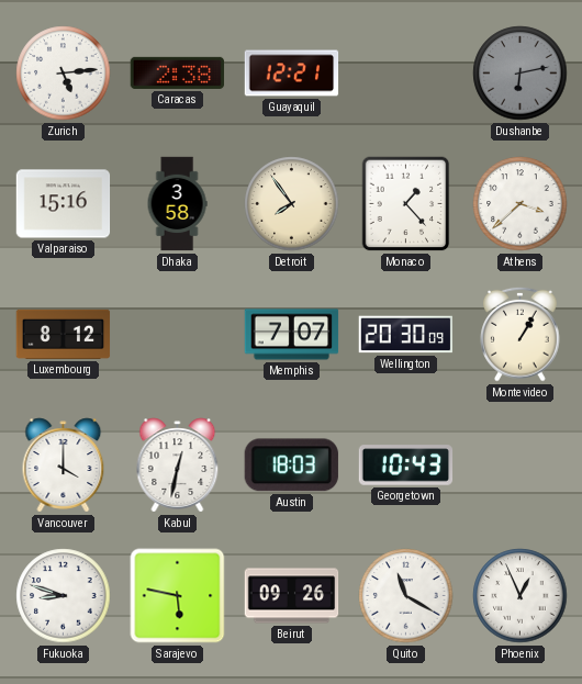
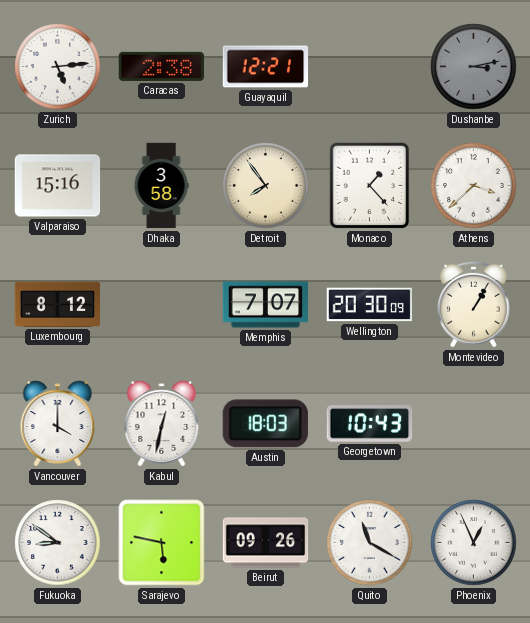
Dushanbe: 6:13 -> 3:13
Fukuoka: 8:48 -> 8:51
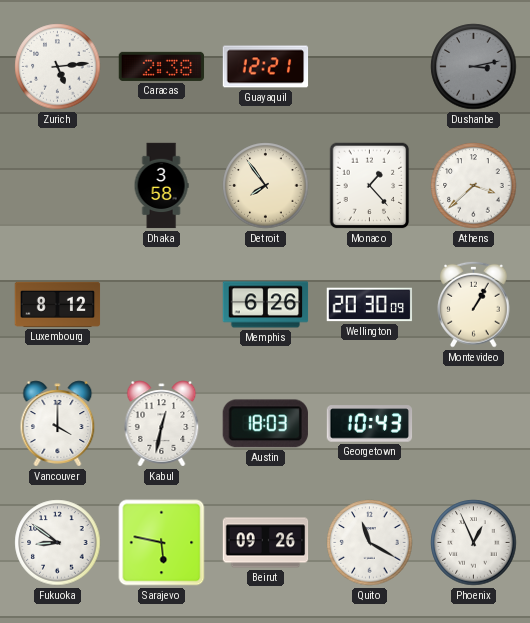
Valparaiso: 15:16 -> none
Memphis: 7:07 -> 6:26
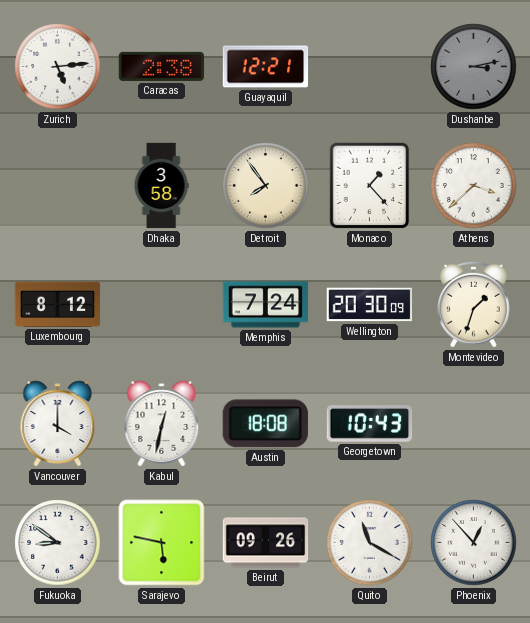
Memphis: 6:26 -> 7:24
Montevideo: 1:05 -> 1:33
Austin: 18:03 -> 18:08
Phoenix: 12:56 -> 12:53
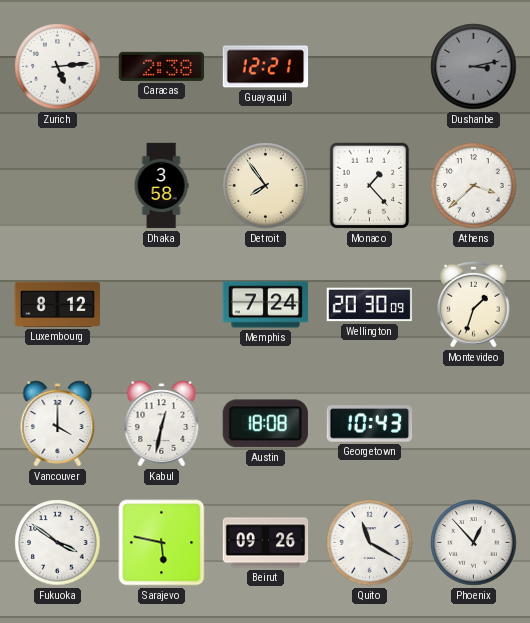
Fukuoka: 8:51 -> 3:51
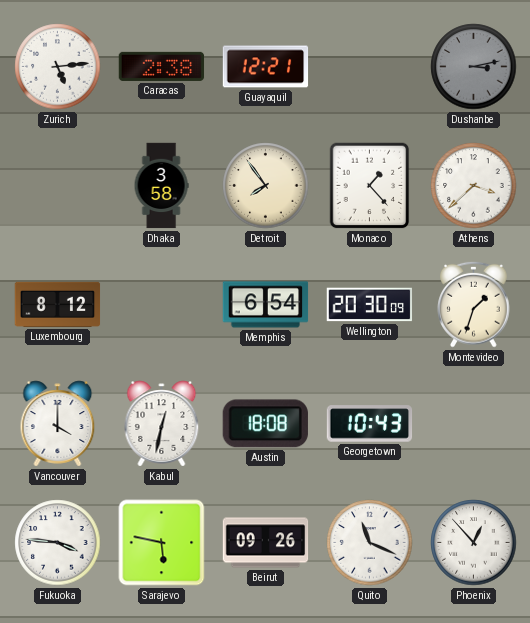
Memphis: 7:24 -> 6:54
Fukuoka: 3:51 -> 3:46
Quito: 11:20 -> 11:19
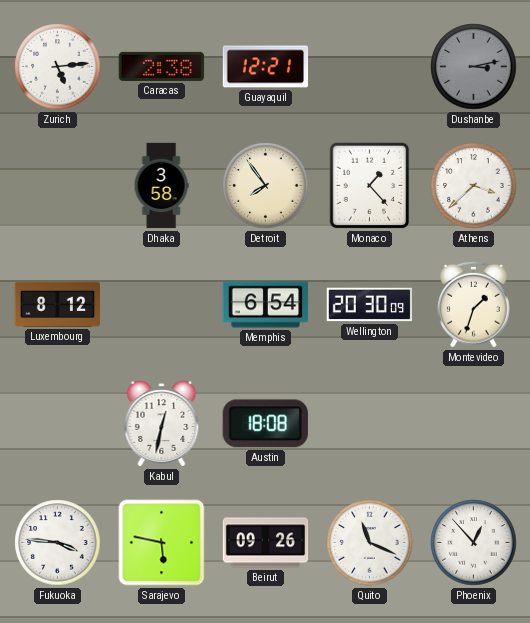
Vancouver: 4:00 -> none
Georgetown: 10:43 -> none
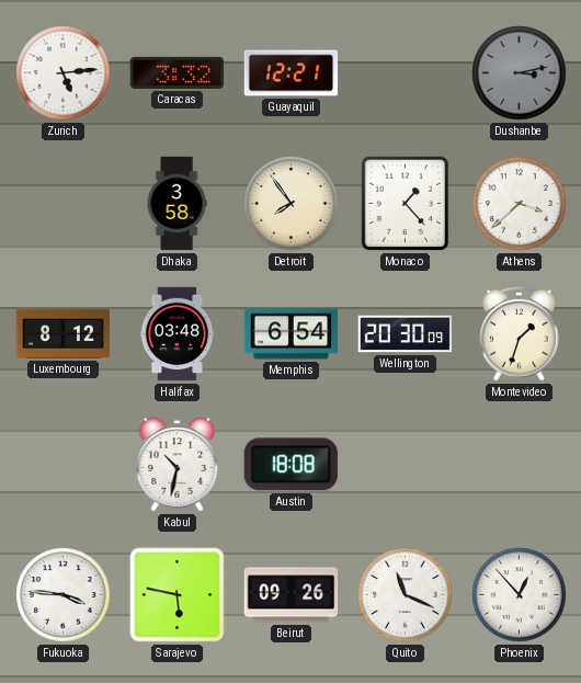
Caracas: 2:38 -> 3:32
Halifax: none -> 03:48
Kabul: 12:32 -> 10:32
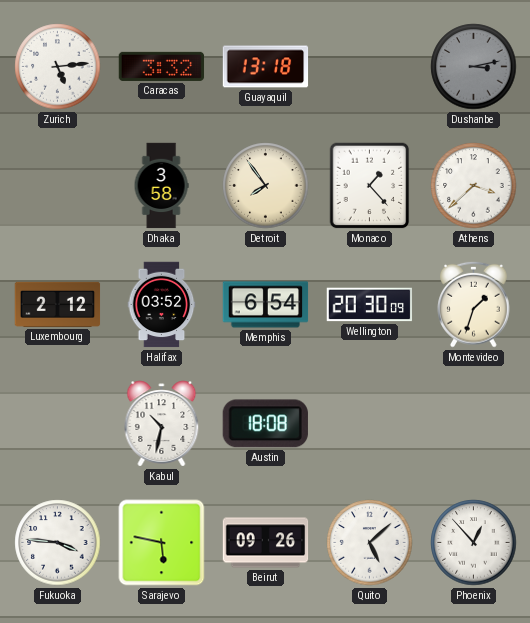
Guayaquil: 12:21 -> 13:18
Luxembourg: 8:12 -> 2:12
Halifax: 03:48 -> 03:52
Quito: 11:19 -> 5:08
